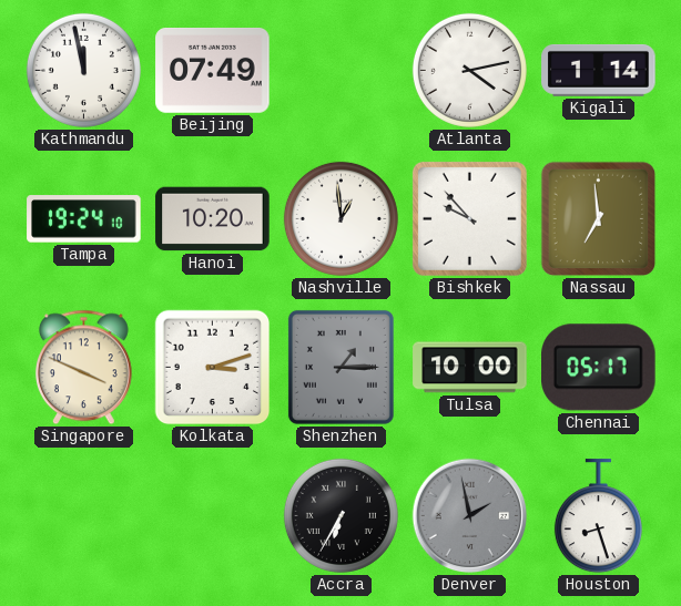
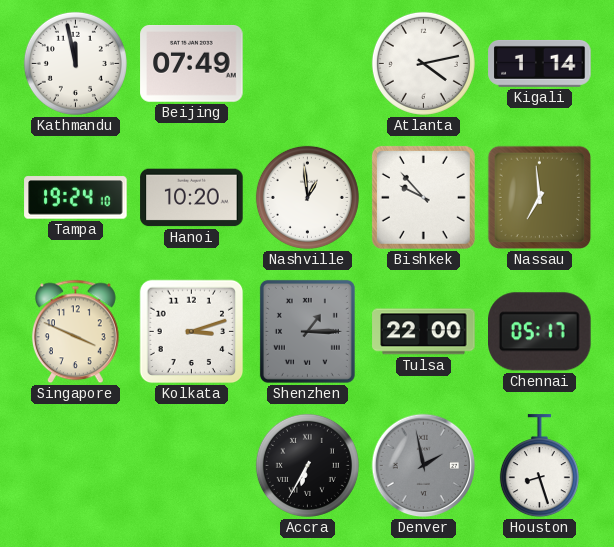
Tulsa: 10:00 -> 22:00
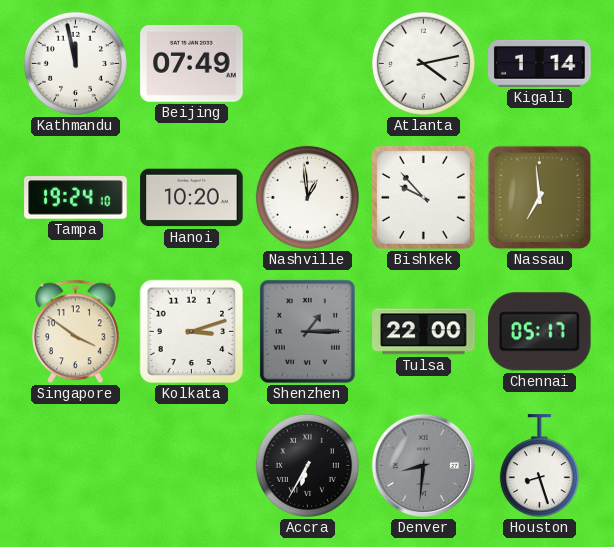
Singapore: 3:49 -> 3:51
Denver: 1:58 -> 8:31
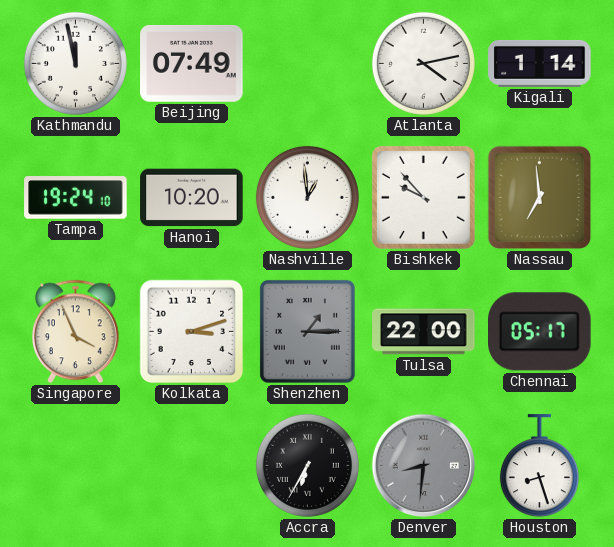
Singapore: 3:51 -> 3:56
